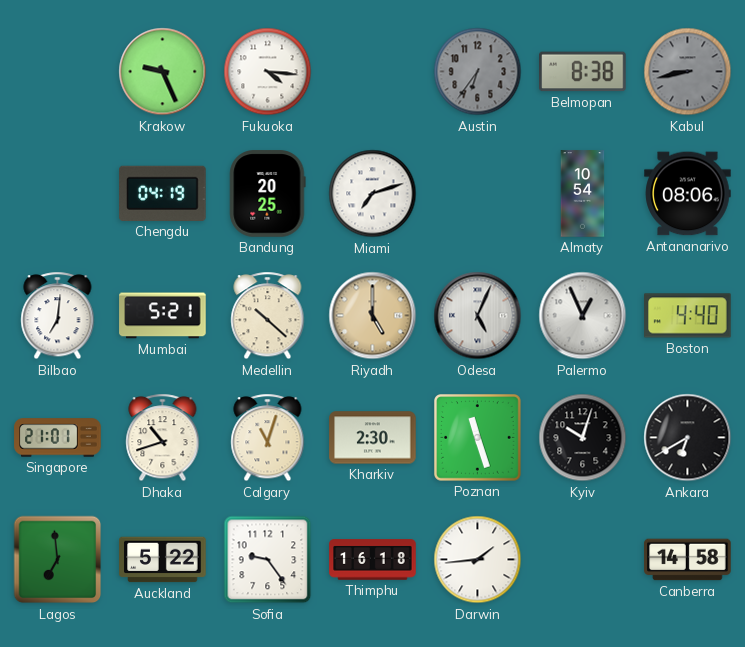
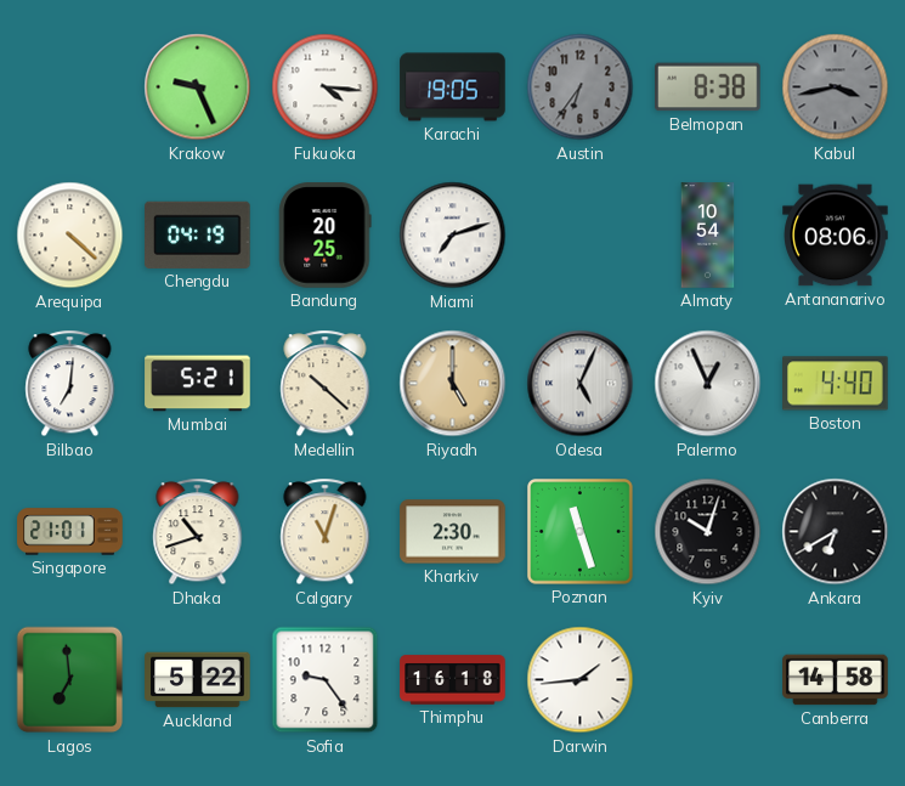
Karachi: none -> 19:05
Kabul: 8:43 -> 3:43
Arequipa: none -> 4:22
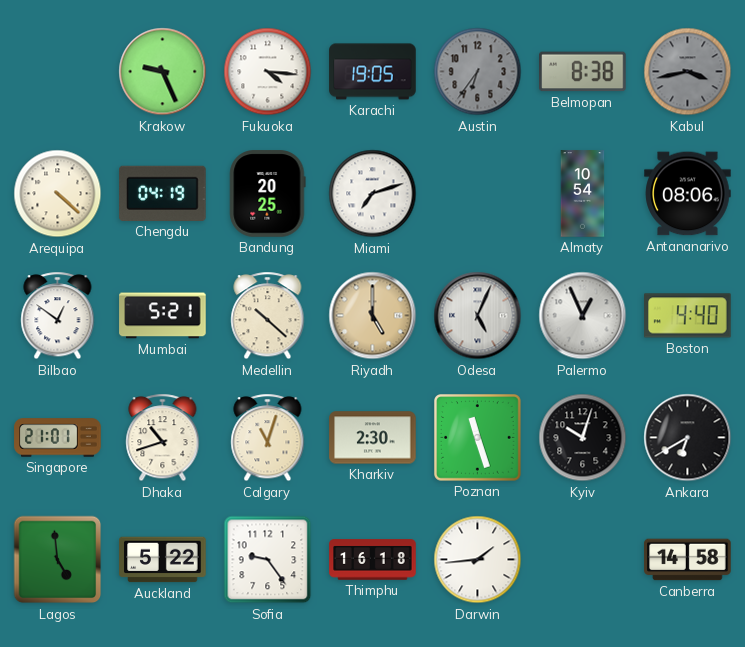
Bilbao: 7:01 -> 12:51
Lagos: 6:59 -> 4:59
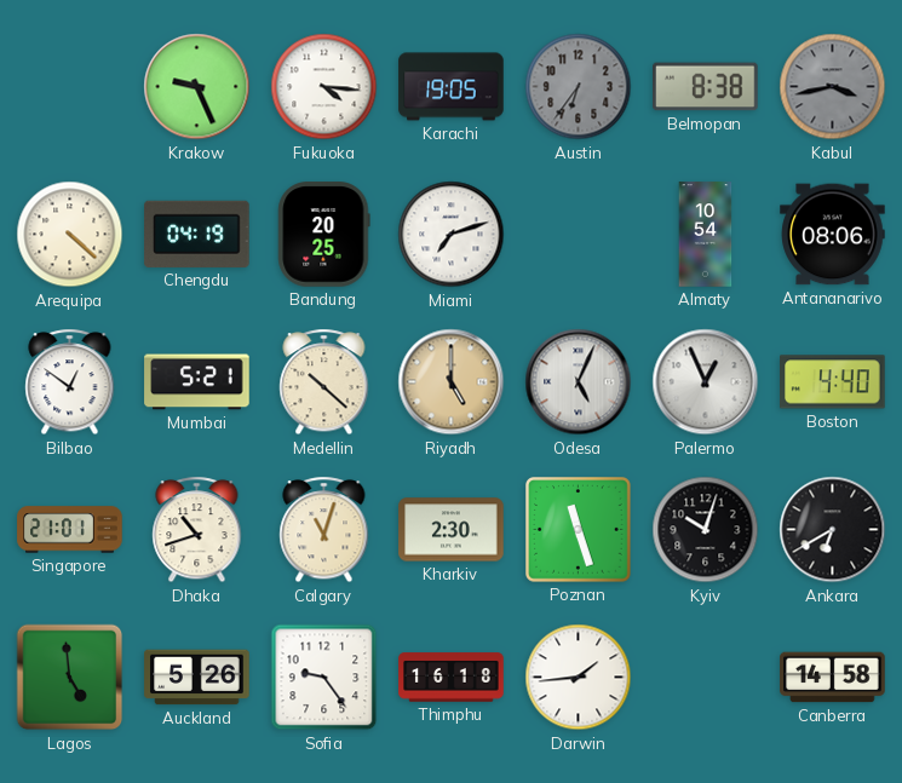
Auckland: 5:22 -> 5:26
